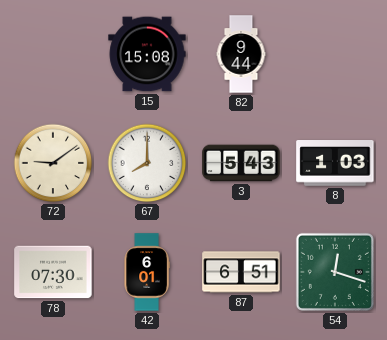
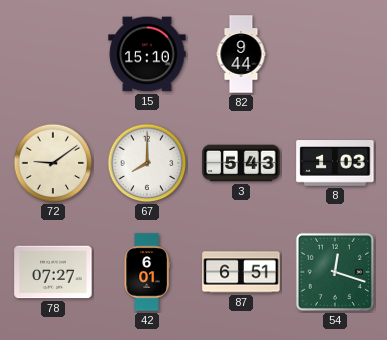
15: 15:08 -> 15:10
78: 07:30 -> 07:27
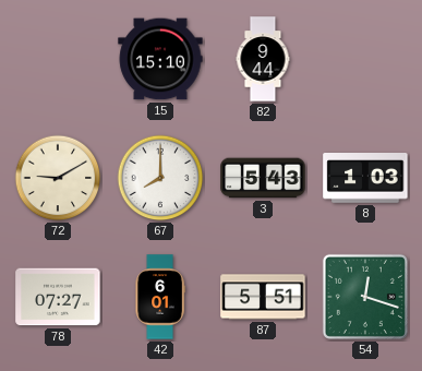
72: 9:09 -> 9:10
87: 6:51 -> 5:51
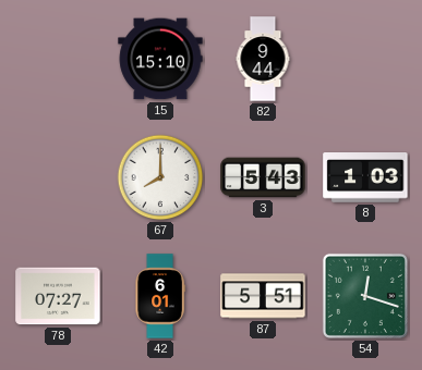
72: 9:10 -> none
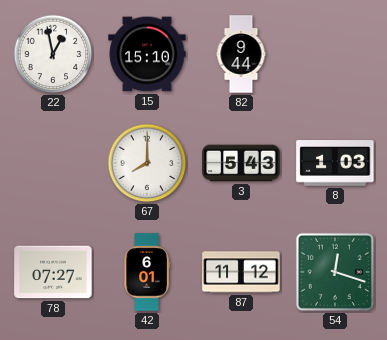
22: none -> 12:58
87: 5:51 -> 11:12
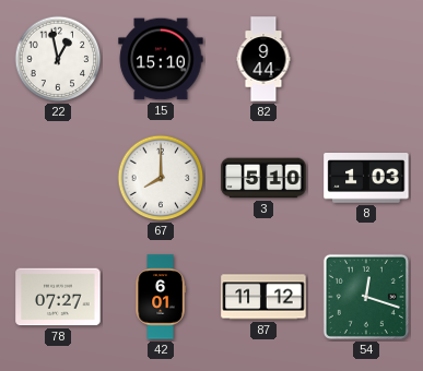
3: 5:43 -> 5:10
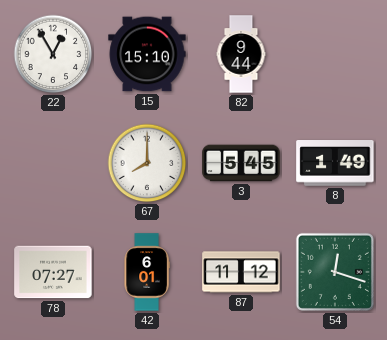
22: 12:58 -> 12:55
3: 5:10 -> 5:45
8: 1:03 -> 1:49
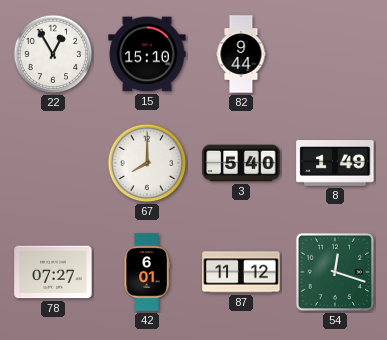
3: 5:45 -> 5:40
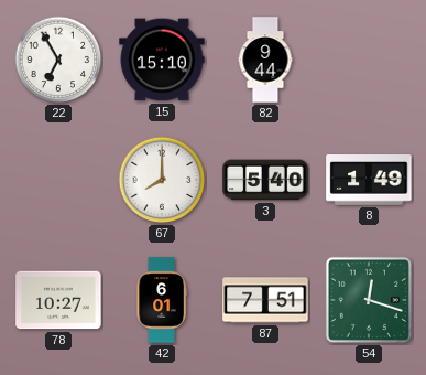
22: 12:55 -> 6:55
78: 07:27 -> 10:27
87: 11:12 -> 7:51
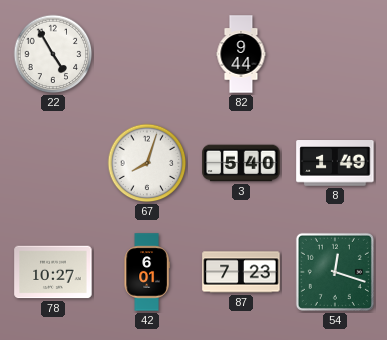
22: 6:55 -> 4:55
15: 15:10 -> none
67: 8:00 -> 8:03
87: 7:51 -> 7:23
